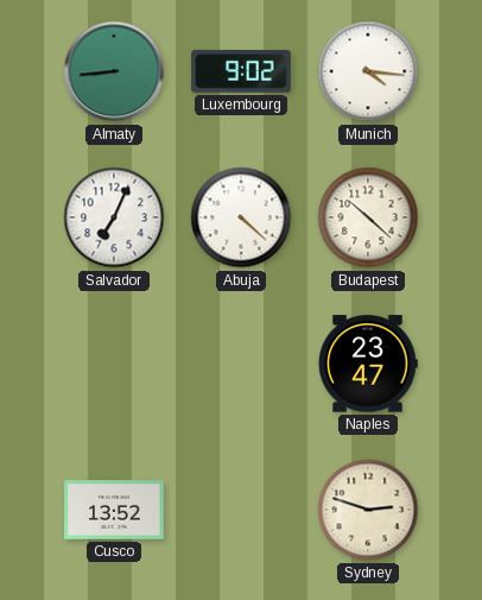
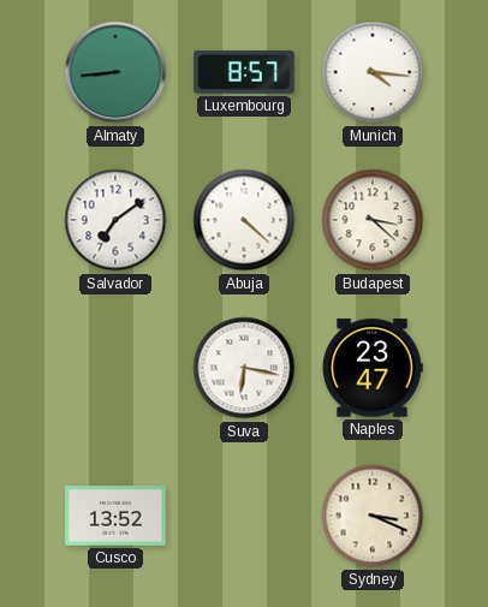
Luxembourg: 9:02 -> 8:57
Salvador: 7:04 -> 7:09
Budapest: 10:22 -> 3:22
Suva: none -> 6:17
Sydney: 2:48 -> 3:19
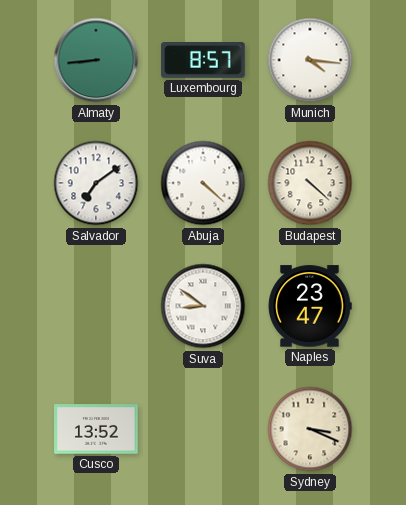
Budapest: 3:22 -> 4:22
Suva: 6:17 -> 8:51
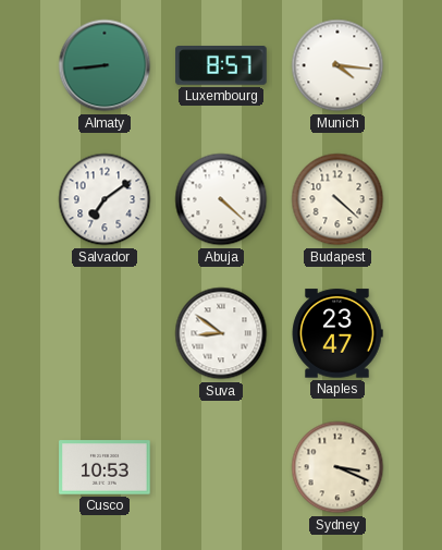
Cusco: 13:52 -> 10:53
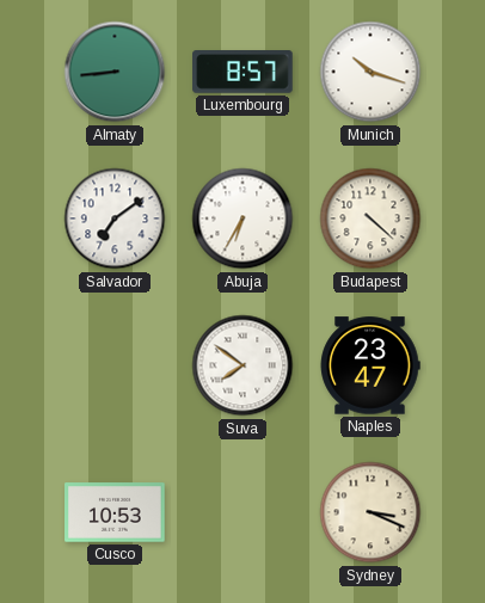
Munich: 4:16 -> 10:18
Abuja: 4:22 -> 6:35
Suva: 8:51 -> 7:51
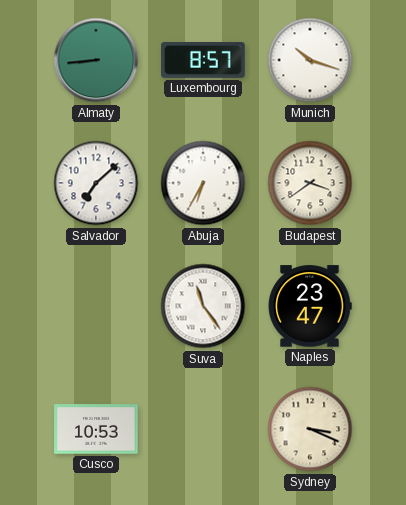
Salvador: 7:09 -> 7:08
Budapest: 4:22 -> 3:39
Suva: 7:51 -> 11:24
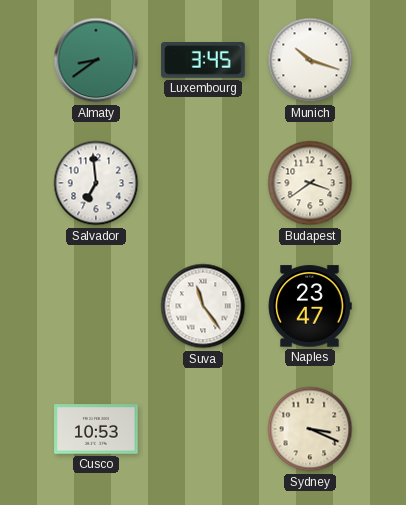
Almaty: 8:44 -> 8:39
Luxembourg: 8:57 -> 3:45
Salvador: 7:08 -> 6:59
Abuja: 6:35 -> none
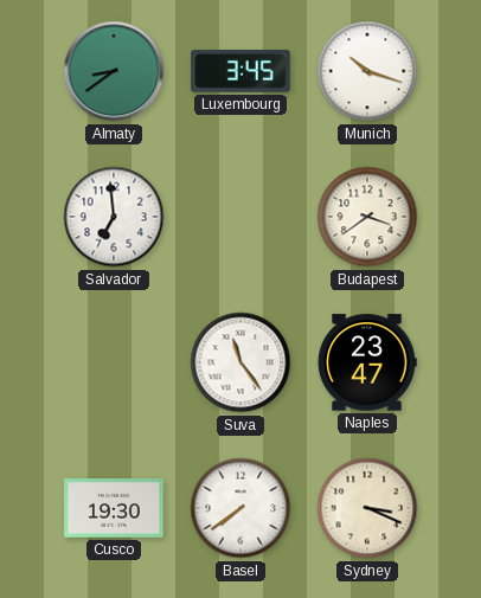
Cusco: 10:53 -> 19:30
Basel: none -> 7:39
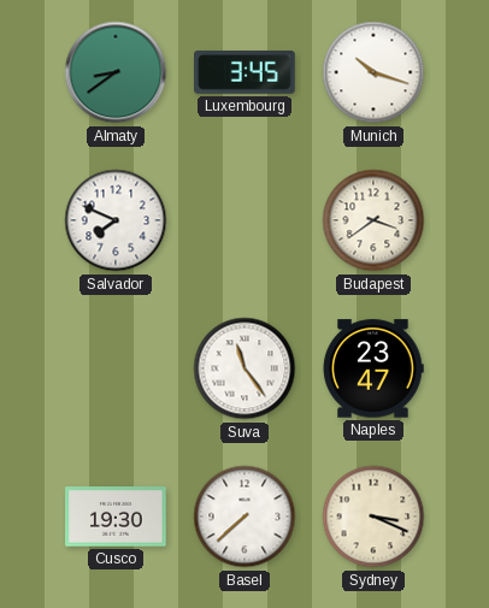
Salvador: 6:59 -> 7:49
Basel: 7:39 -> 7:38
